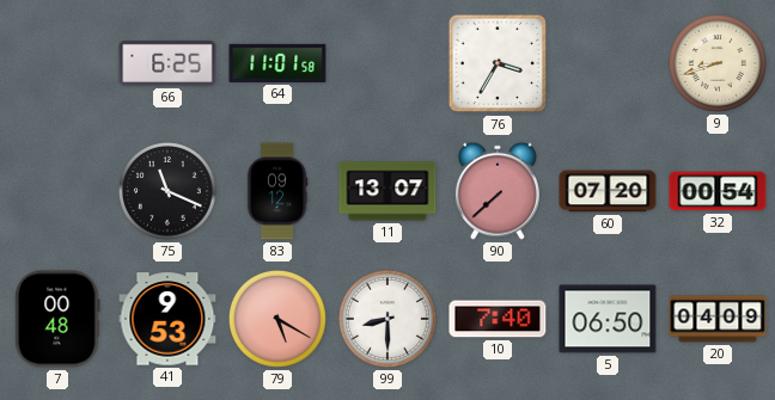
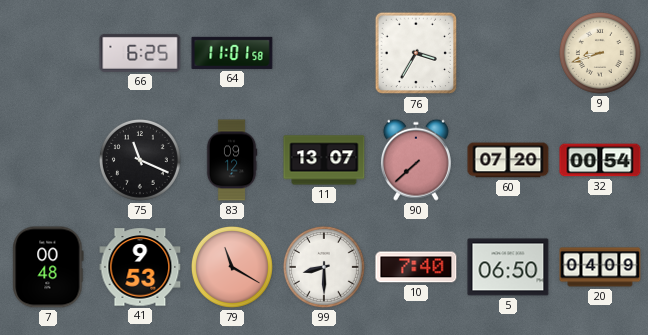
79: 5:20 -> 11:20
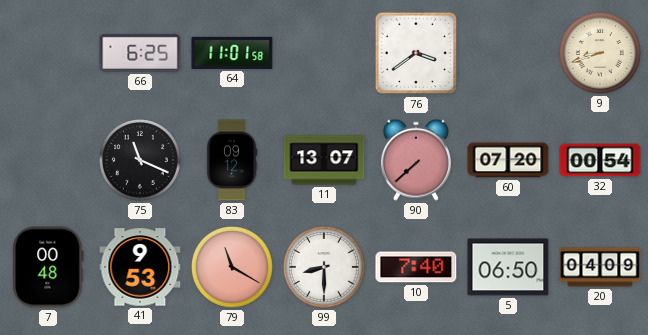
76: 3:35 -> 3:39
